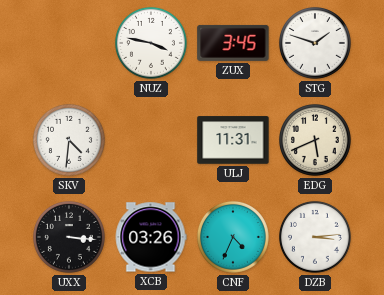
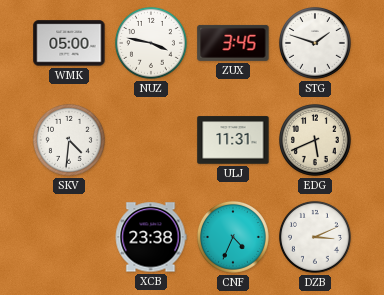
WMK: none -> 05:00
UXX: 3:16 -> none
XCB: 03:26 -> 23:38
DZB: 3:14 -> 3:11
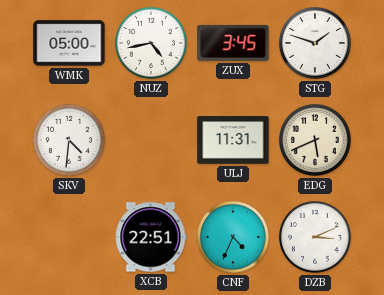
NUZ: 3:47 -> 4:43
XCB: 23:38 -> 22:51
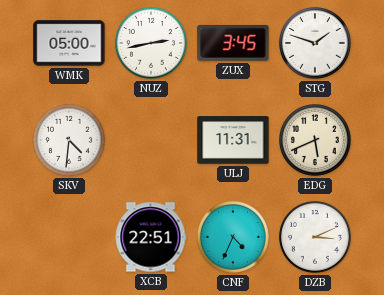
NUZ: 4:43 -> 2:43
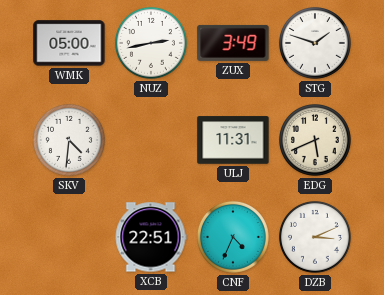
ZUX: 3:45 -> 3:49
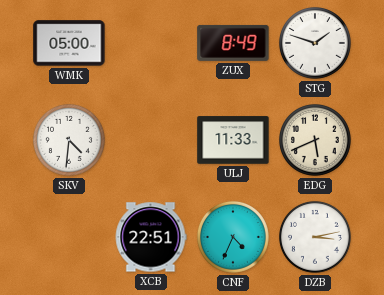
NUZ: 2:43 -> none
ZUX: 3:49 -> 8:49
ULJ: 11:31 -> 11:33
DZB: 3:11 -> 3:13
